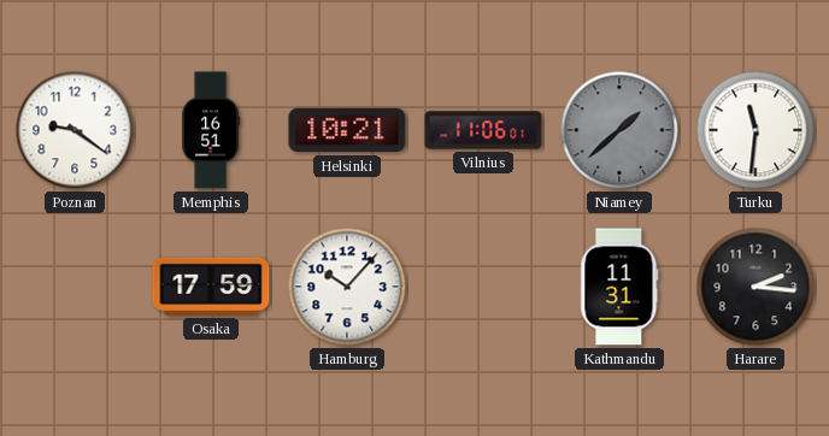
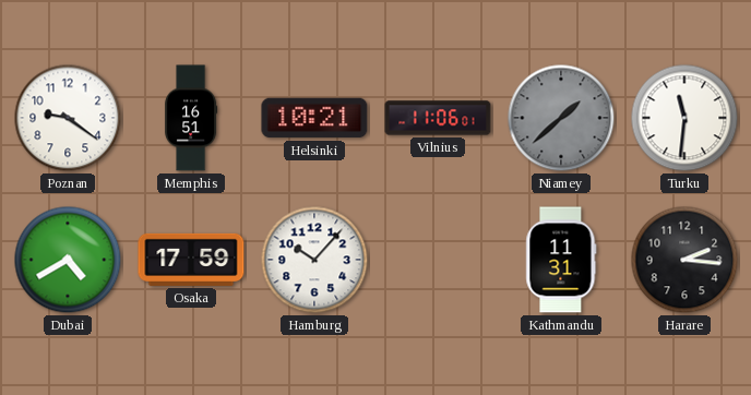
Dubai: none -> 4:40
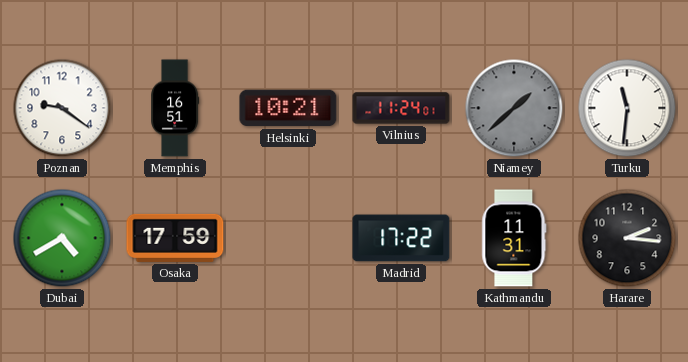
Vilnius: 11:06 -> 11:24
Hamburg: 10:07 -> none
Madrid: none -> 17:22
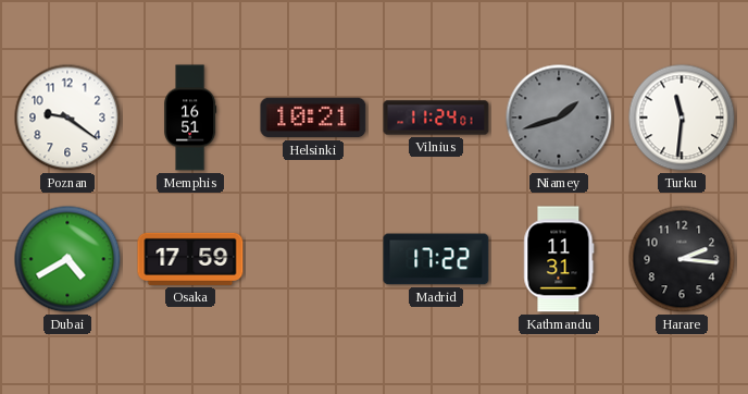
Niamey: 1:38 -> 1:42
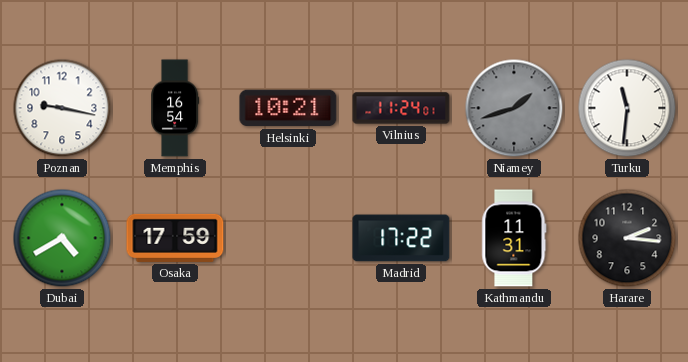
Poznan: 9:21 -> 9:17
Memphis: 16:51 -> 16:54
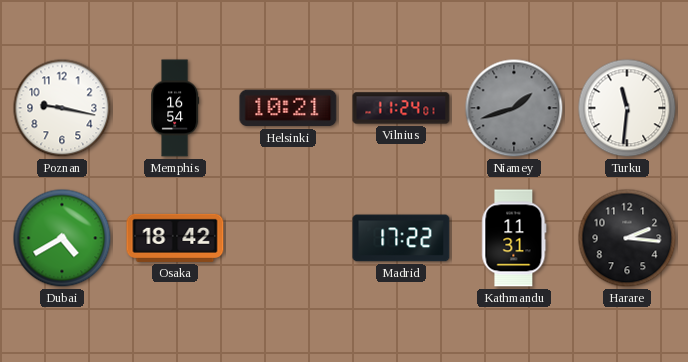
Osaka: 17:59 -> 18:42
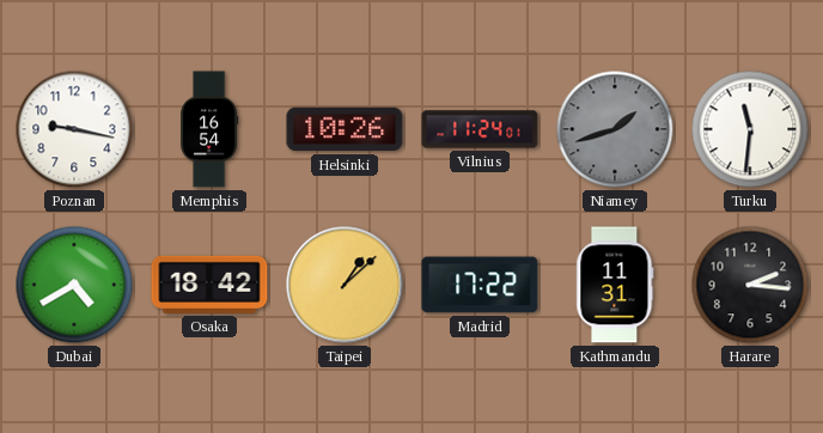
Helsinki: 10:21 -> 10:26
Taipei: none -> 1:08
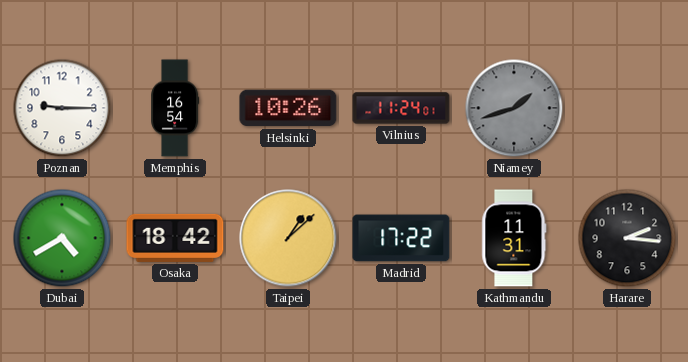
Poznan: 9:17 -> 9:15
Turku: 11:31 -> none
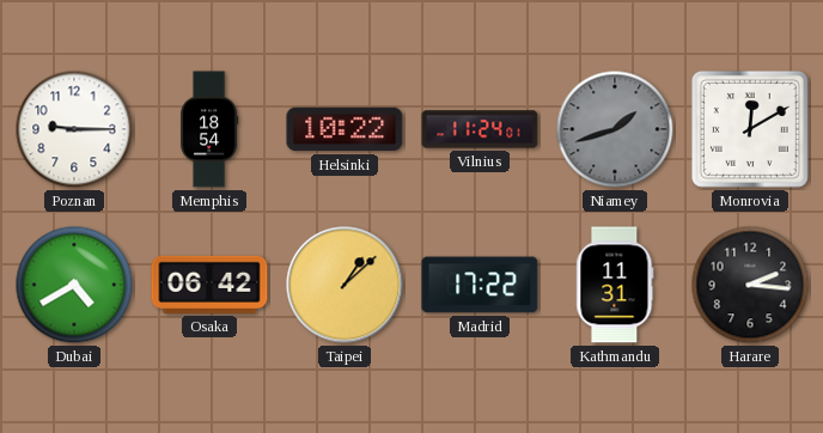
Memphis: 16:54 -> 18:54
Helsinki: 10:26 -> 10:22
Monrovia: none -> 12:10
Osaka: 18:42 -> 06:42
